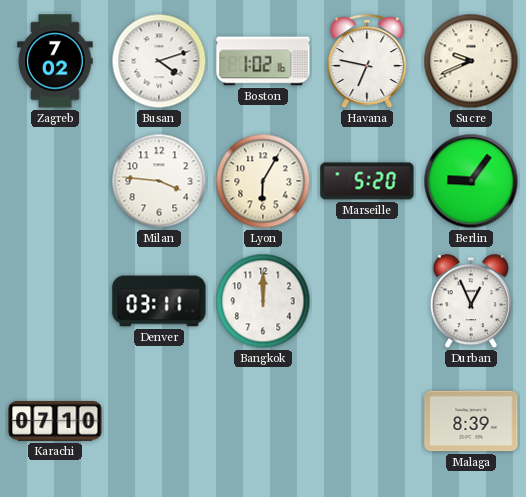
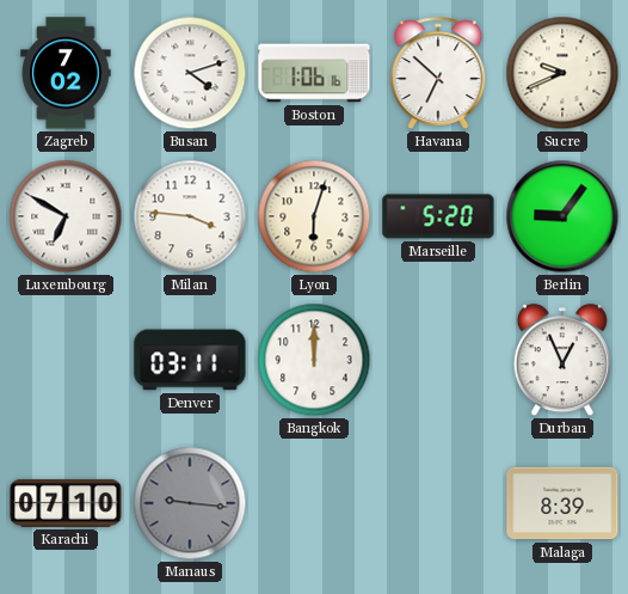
Boston: 1:02 -> 1:06
Havana: 6:47 -> 6:52
Luxembourg: none -> 6:50
Lyon: 6:05 -> 6:03
Manaus: none -> 9:16
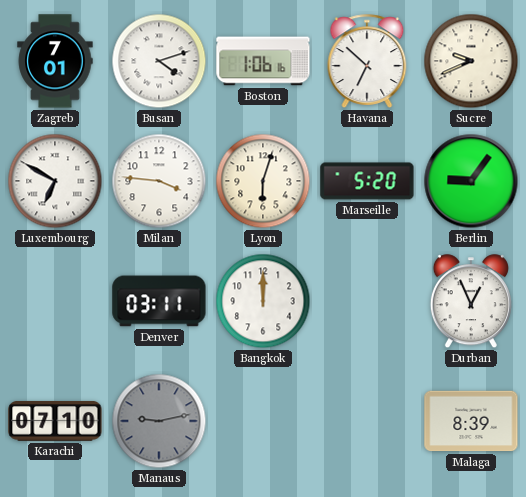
Zagreb: 7:02 -> 7:01
Manaus: 9:16 -> 9:13
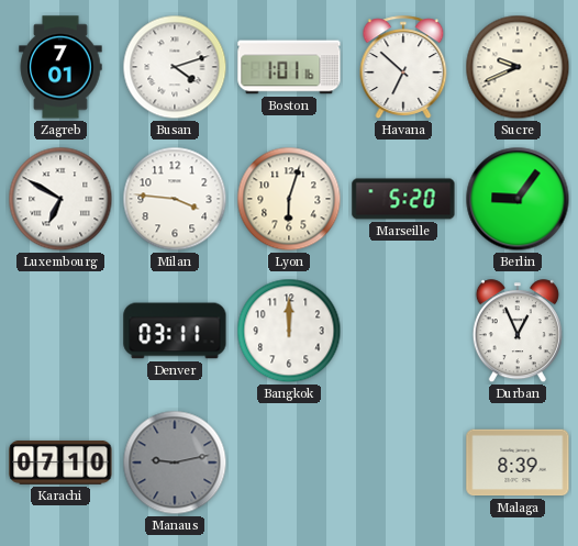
Boston: 1:06 -> 1:01
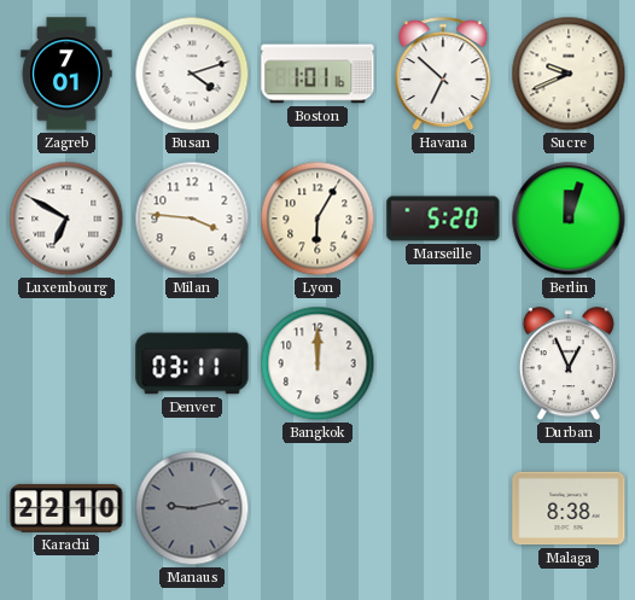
Lyon: 6:03 -> 6:05
Berlin: 9:06 -> 12:03
Karachi: 07:10 -> 22:10
Malaga: 8:39 -> 8:38
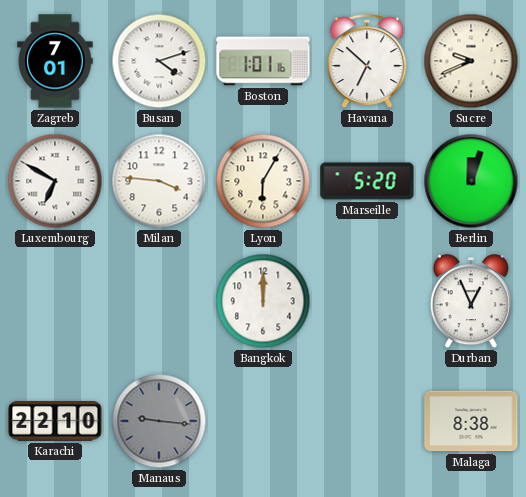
Denver: 03:11 -> none
Manaus: 9:13 -> 9:16
